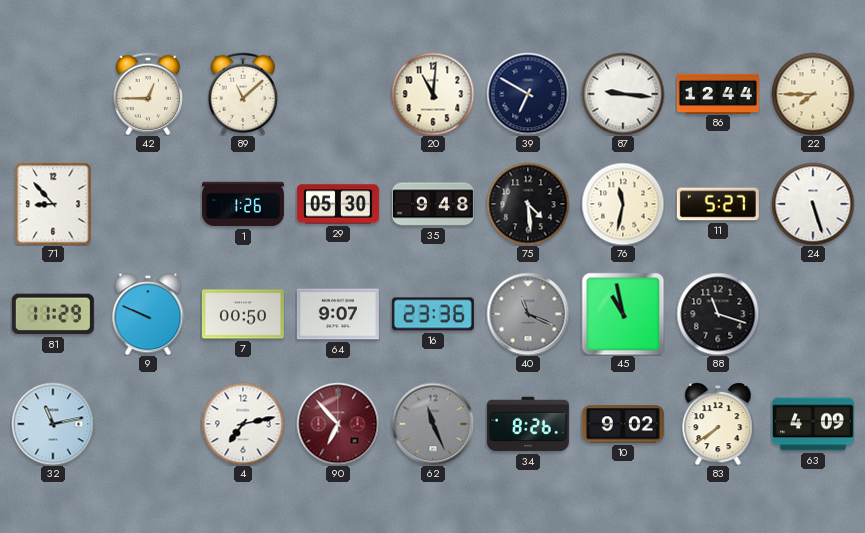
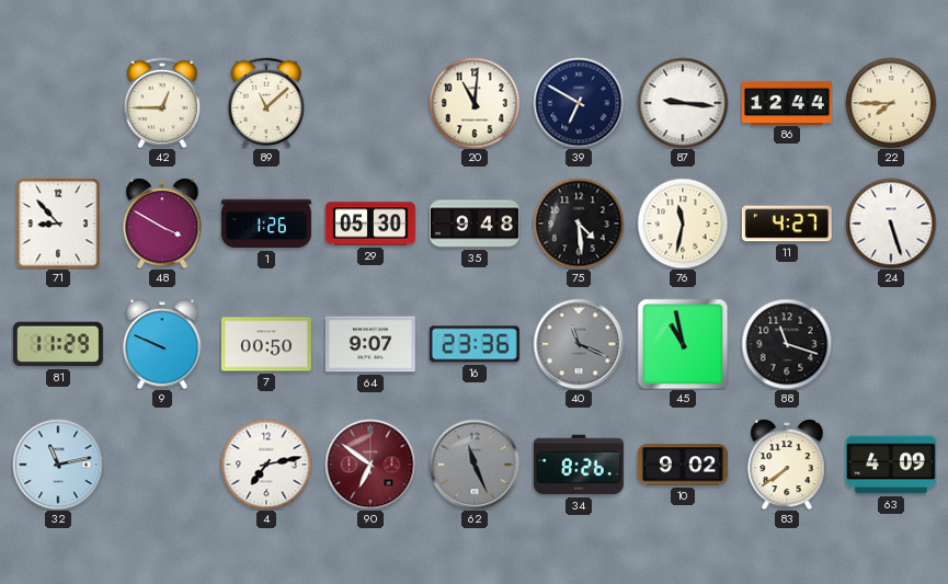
48: none -> 3:50
11: 5:27 -> 4:27
90: 6:53 -> 6:51
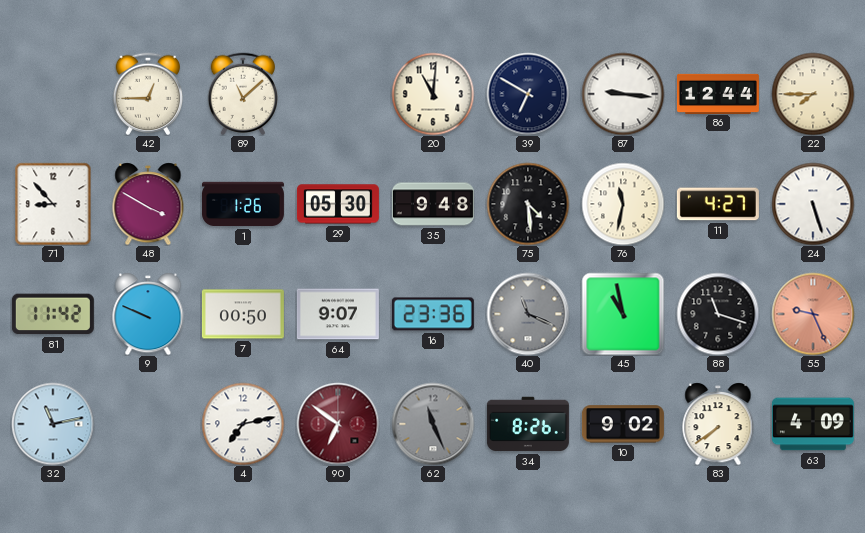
81: 11:29 -> 11:42
55: none -> 9:26
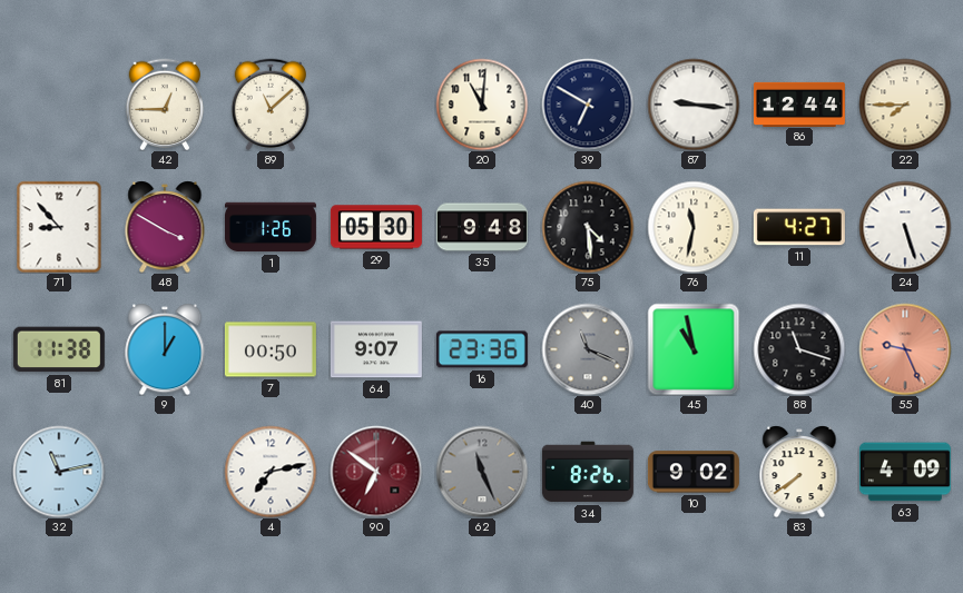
81: 11:42 -> 11:38
9: 9:49 -> 1:00
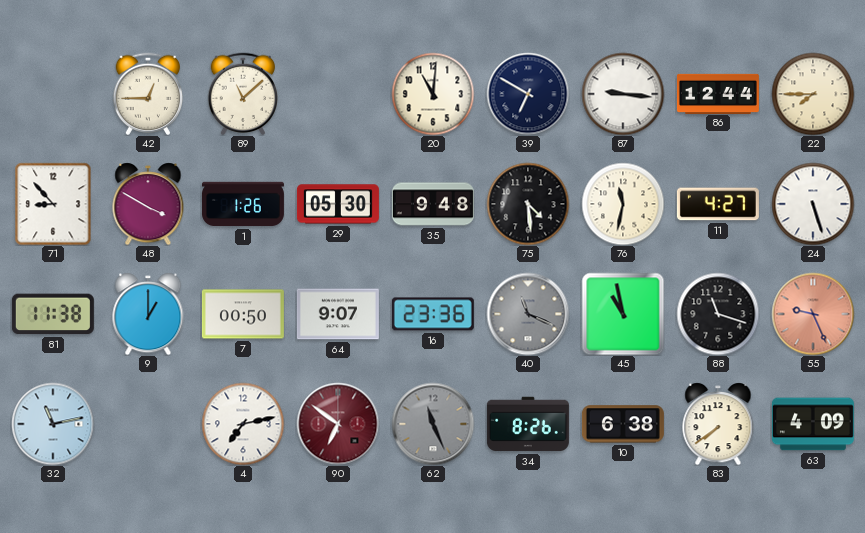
10: 9:02 -> 6:38
